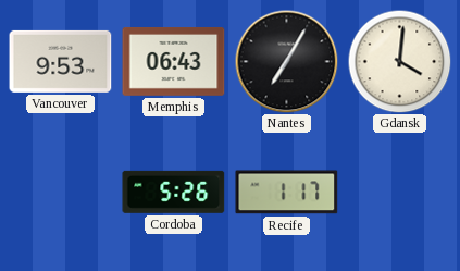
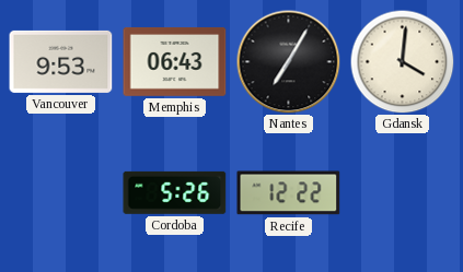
Recife: 1:17 -> 12:22
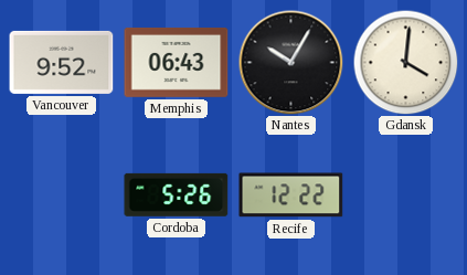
Vancouver: 9:53 -> 9:52
Nantes: 7:05 -> 10:05
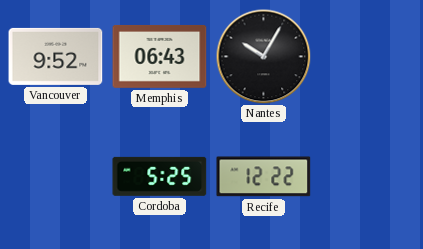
Gdansk: 4:01 -> none
Cordoba: 5:26 -> 5:25
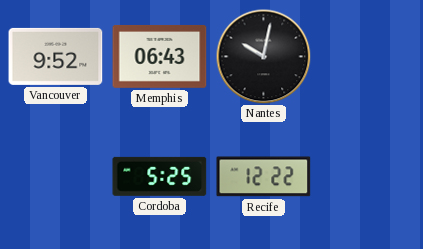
Nantes: 10:05 -> 10:02
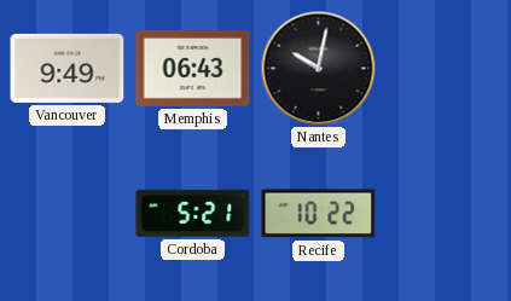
Vancouver: 9:52 -> 9:49
Cordoba: 5:25 -> 5:21
Recife: 12:22 -> 10:22
